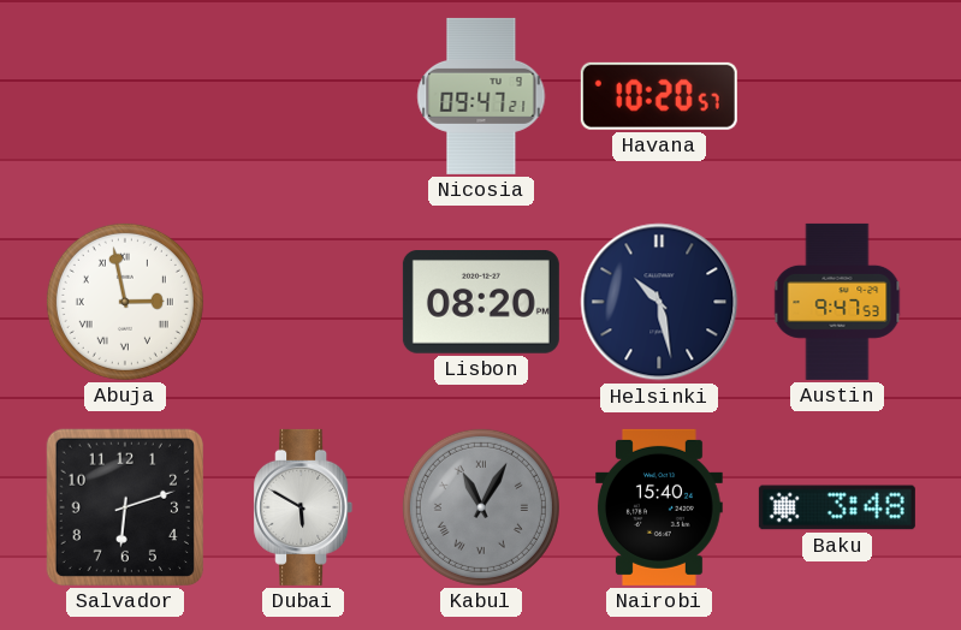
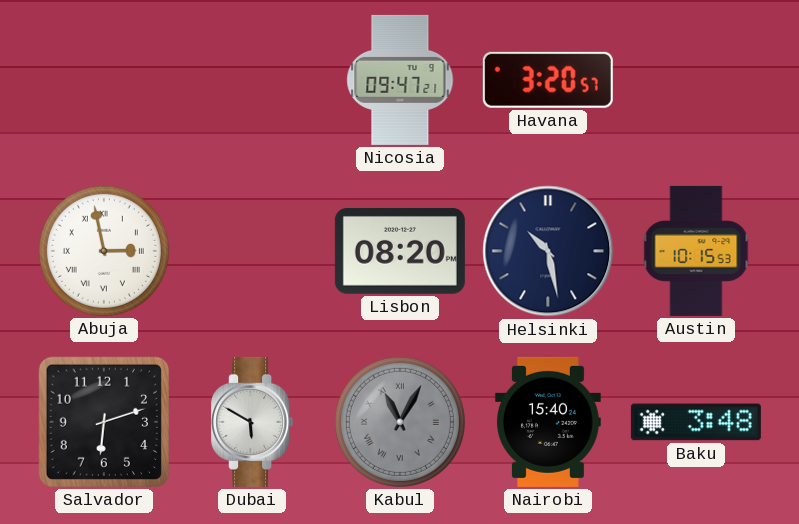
Havana: 10:20 -> 3:20
Austin: 9:47 -> 10:15
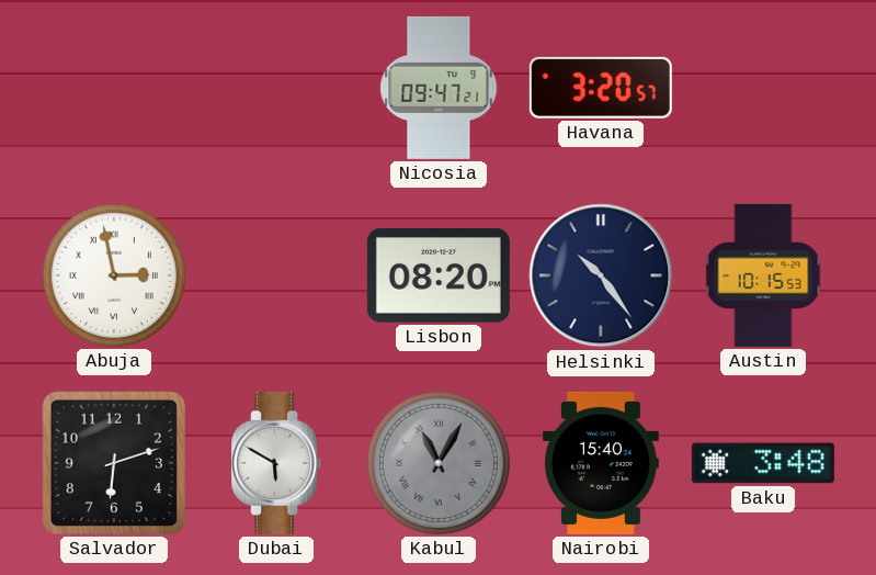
Helsinki: 10:28 -> 10:24
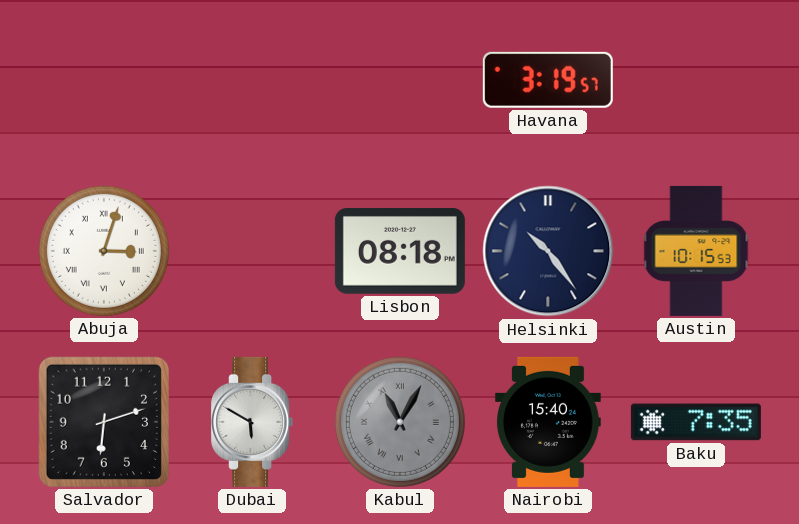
Nicosia: 09:47 -> none
Havana: 3:20 -> 3:19
Abuja: 2:58 -> 3:03
Lisbon: 08:20 -> 08:18
Baku: 3:48 -> 7:35
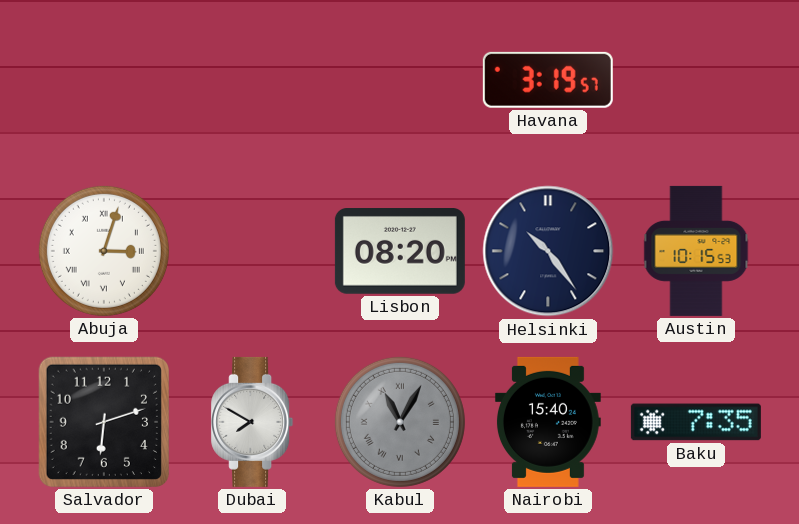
Lisbon: 08:18 -> 08:20
Dubai: 5:50 -> 7:50
